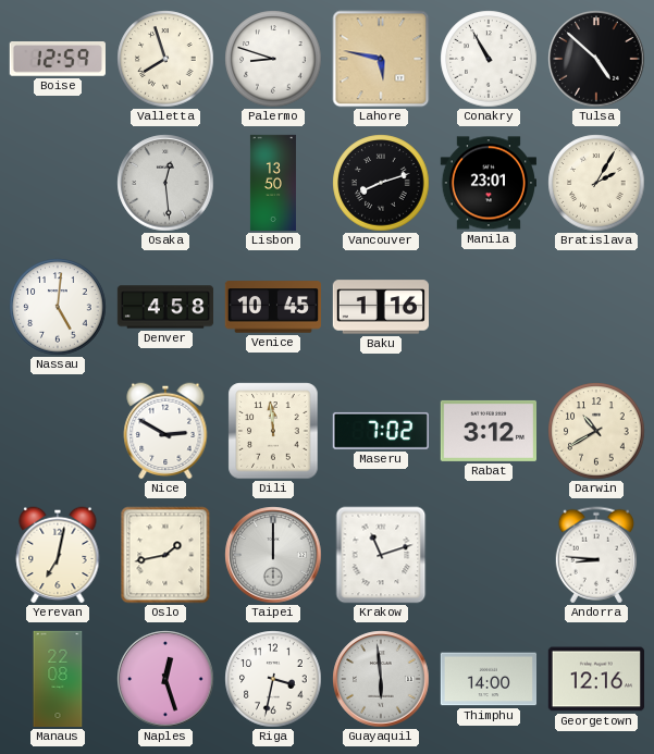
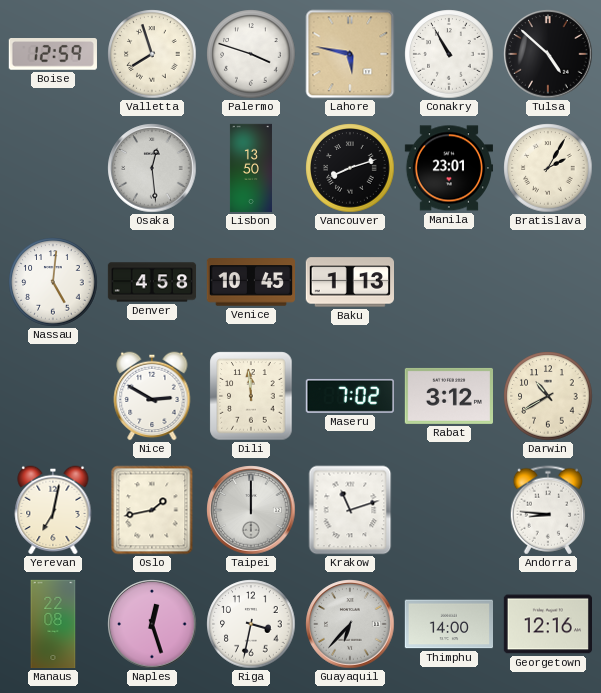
Palermo: 8:48 -> 3:48
Baku: 1:16 -> 1:13
Guayaquil: 5:59 -> 6:37
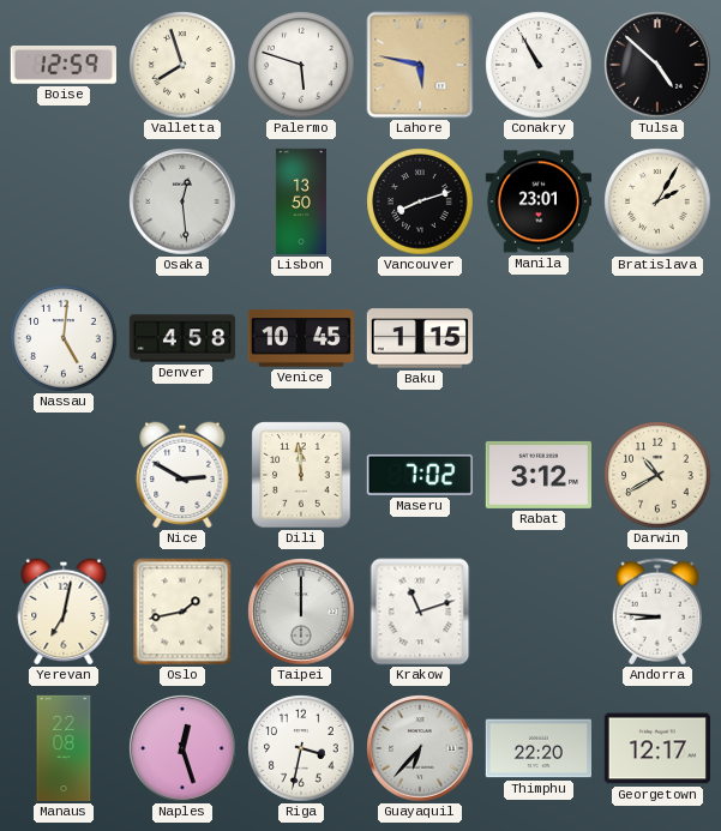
Palermo: 3:48 -> 5:48
Baku: 1:13 -> 1:15
Thimphu: 14:00 -> 22:20
Georgetown: 12:16 -> 12:17
